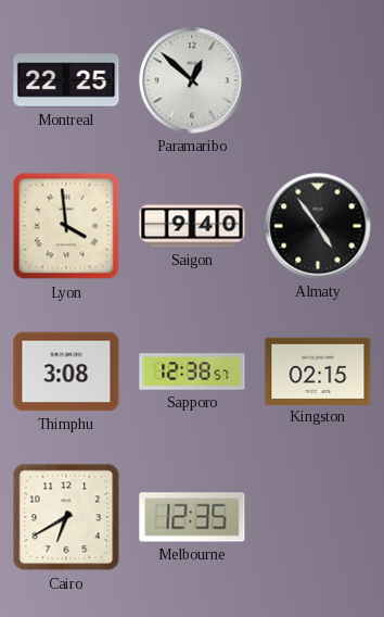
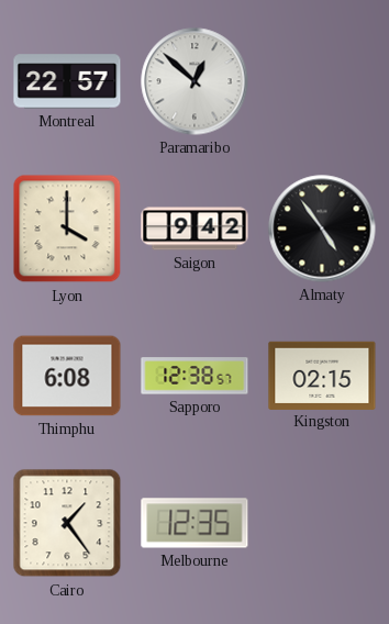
Montreal: 22:25 -> 22:57
Lyon: 3:59 -> 4:00
Saigon: 9:40 -> 9:42
Thimphu: 3:08 -> 6:08
Cairo: 6:40 -> 1:24
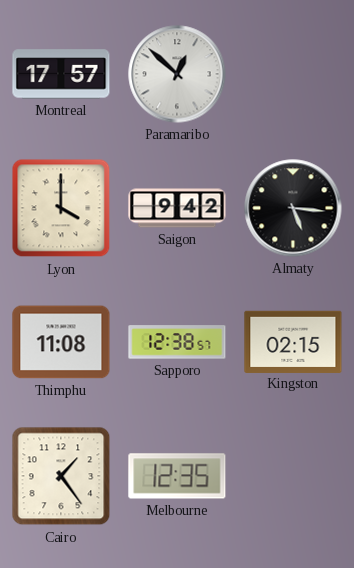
Montreal: 22:57 -> 17:57
Almaty: 4:54 -> 5:16
Thimphu: 6:08 -> 11:08
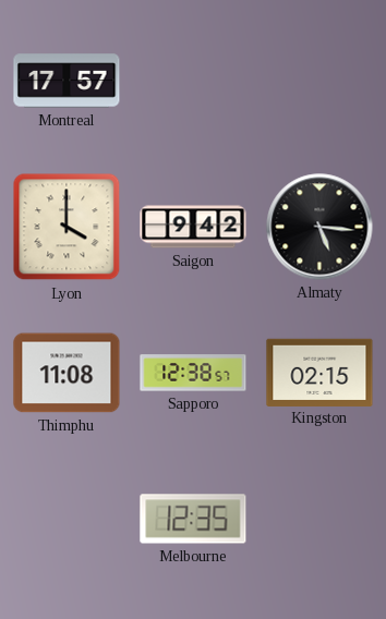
Paramaribo: 12:52 -> none
Cairo: 1:24 -> none
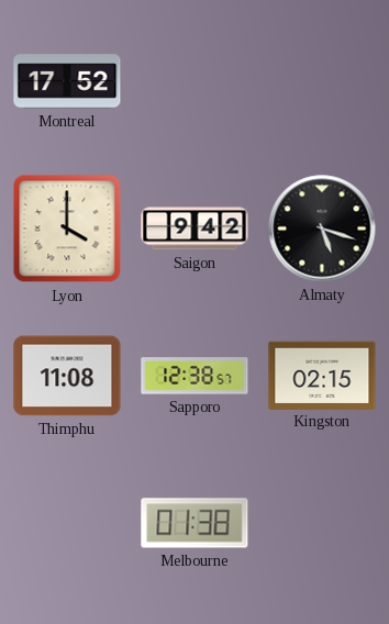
Montreal: 17:57 -> 17:52
Almaty: 5:16 -> 5:18
Melbourne: 12:35 -> 01:38
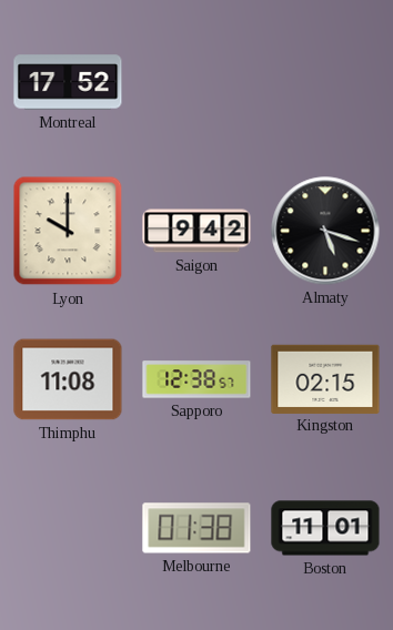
Lyon: 4:00 -> 10:00
Boston: none -> 11:01
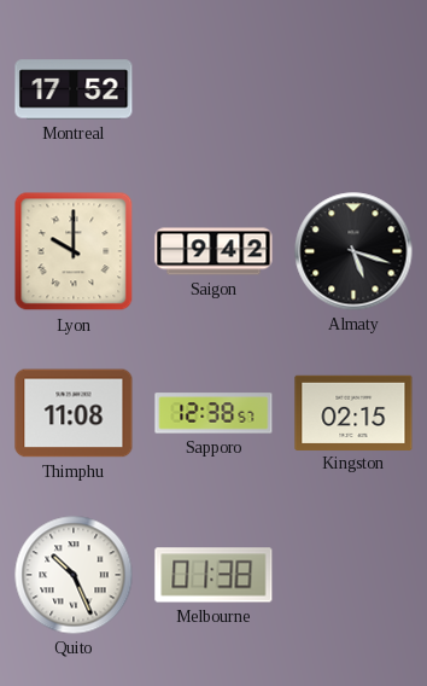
Quito: none -> 10:26
Boston: 11:01 -> none
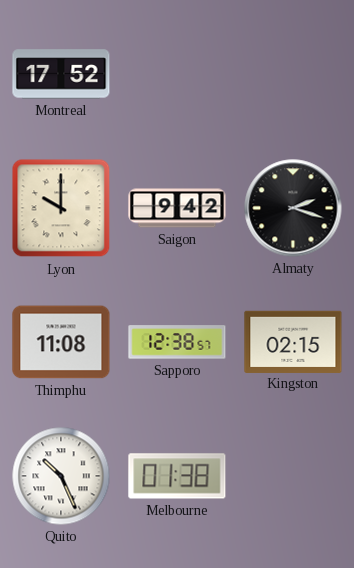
Almaty: 5:18 -> 2:18
